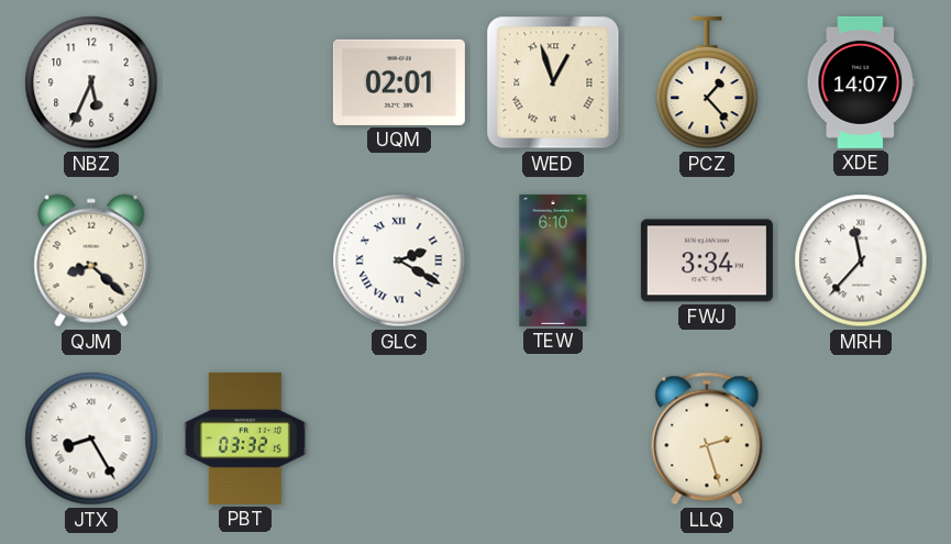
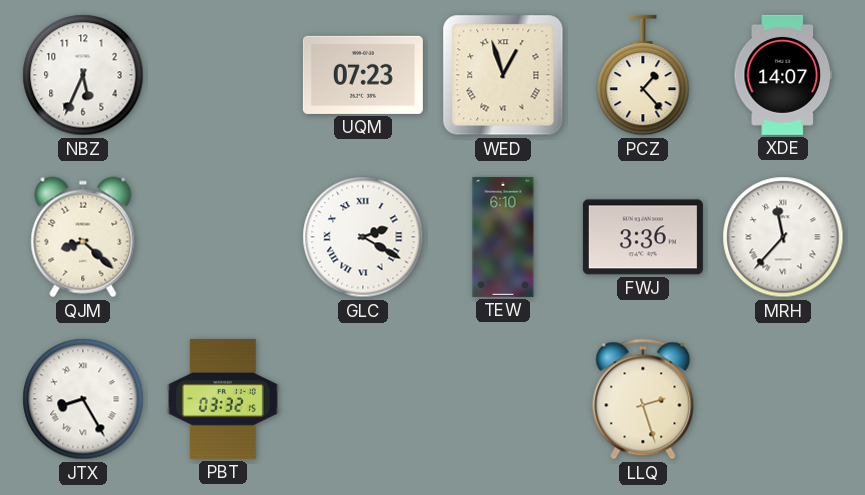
UQM: 02:01 -> 07:23
FWJ: 3:34 -> 3:36
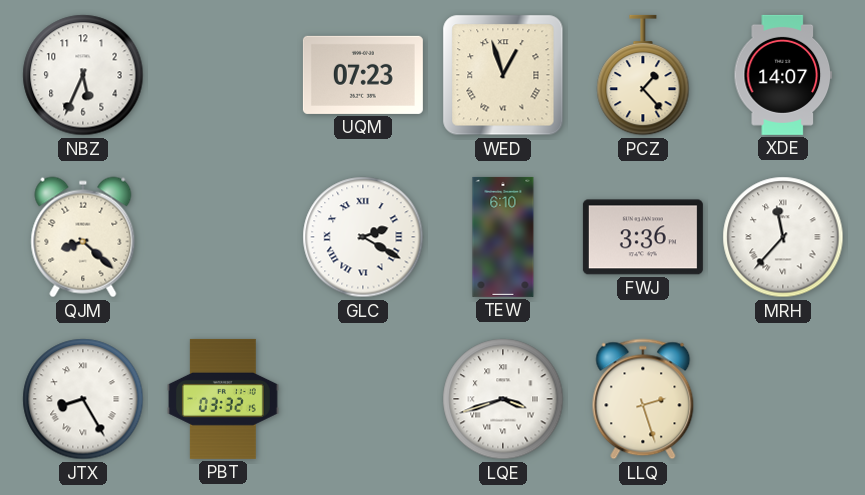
LQE: none -> 3:42
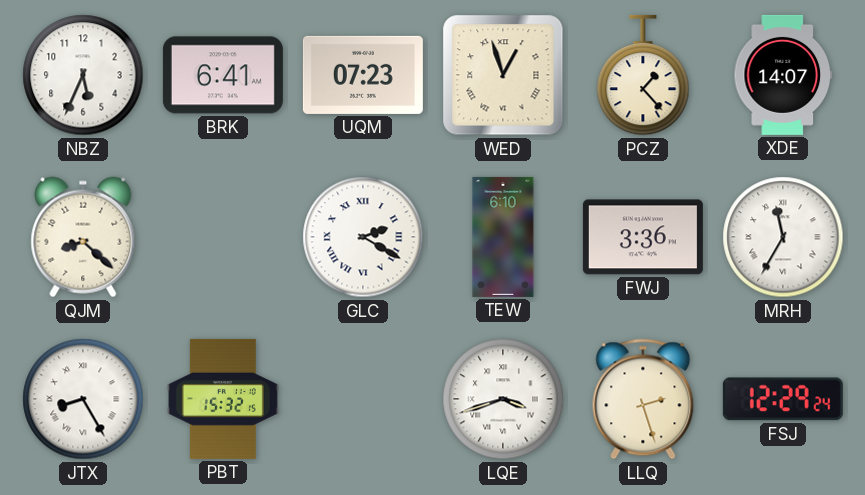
BRK: none -> 6:41
MRH: 11:37 -> 11:35
PBT: 03:32 -> 15:32
FSJ: none -> 12:29
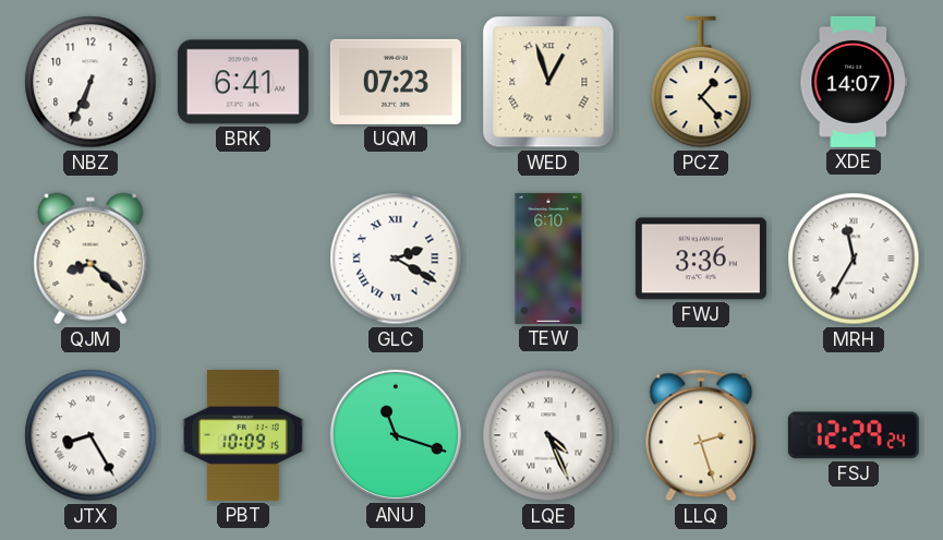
NBZ: 5:34 -> 6:34
PBT: 15:32 -> 10:09
ANU: none -> 11:18
LQE: 3:42 -> 4:26
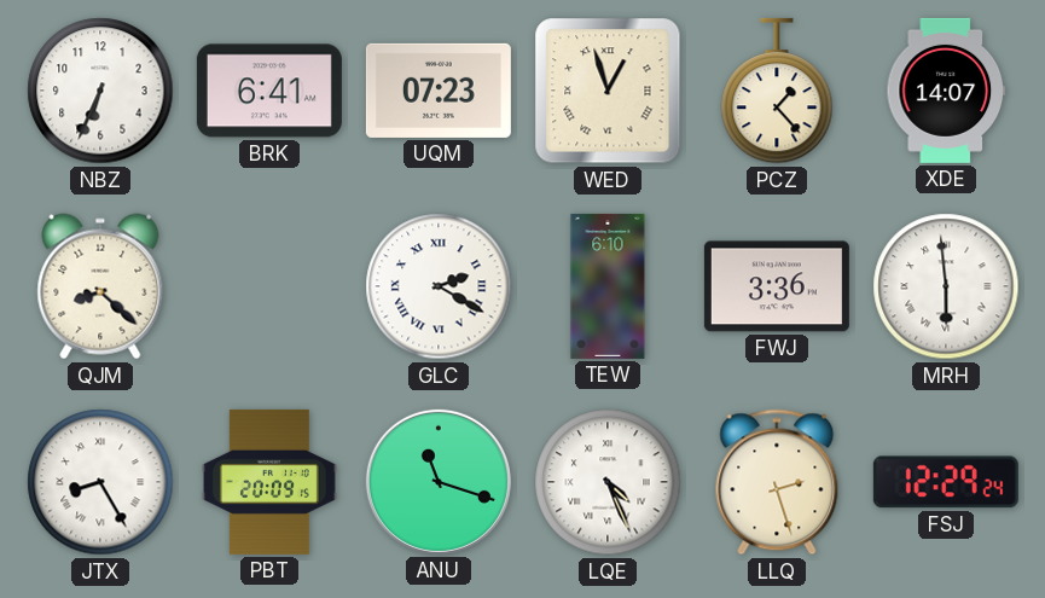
MRH: 11:35 -> 5:59
PBT: 10:09 -> 20:09
